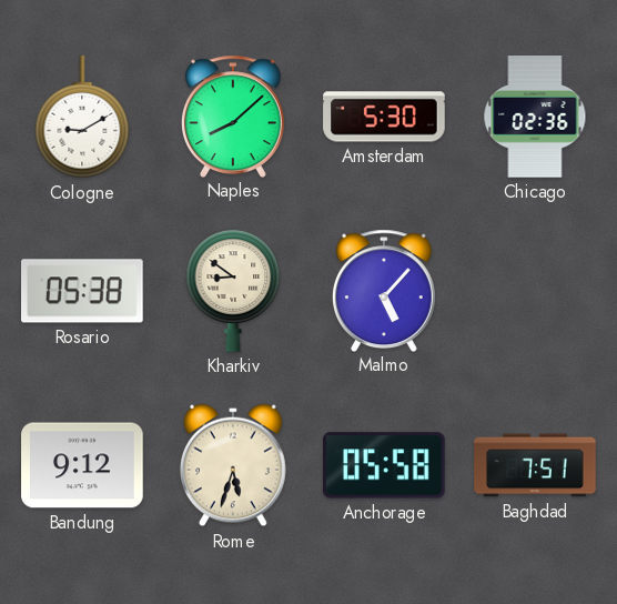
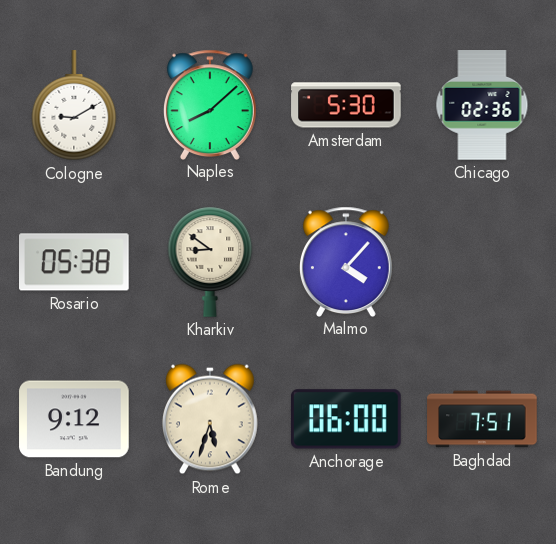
Malmo: 5:07 -> 4:07
Anchorage: 05:58 -> 06:00
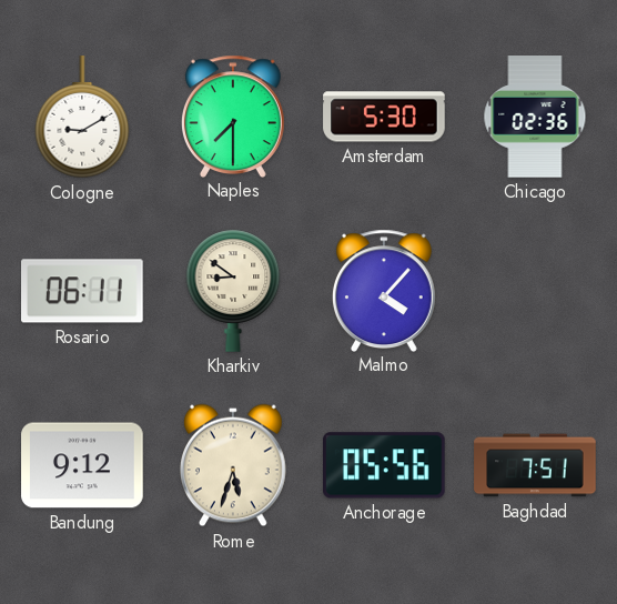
Naples: 8:08 -> 7:30
Rosario: 05:38 -> 06:11
Anchorage: 06:00 -> 05:56
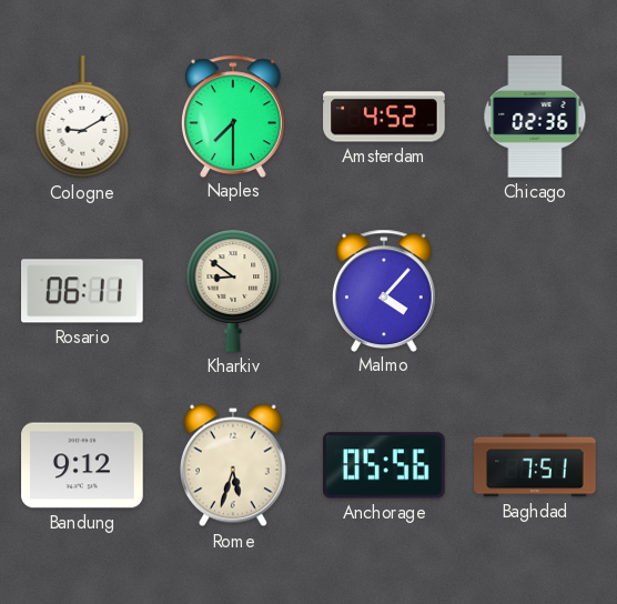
Amsterdam: 5:30 -> 4:52
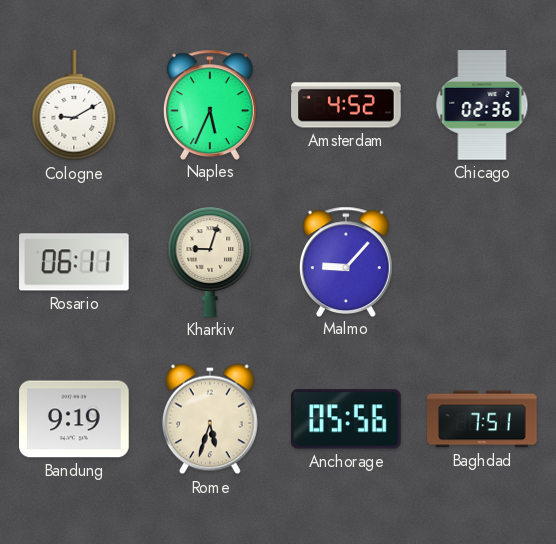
Naples: 7:30 -> 5:34
Kharkiv: 8:51 -> 9:03
Malmo: 4:07 -> 9:07
Bandung: 9:12 -> 9:19
